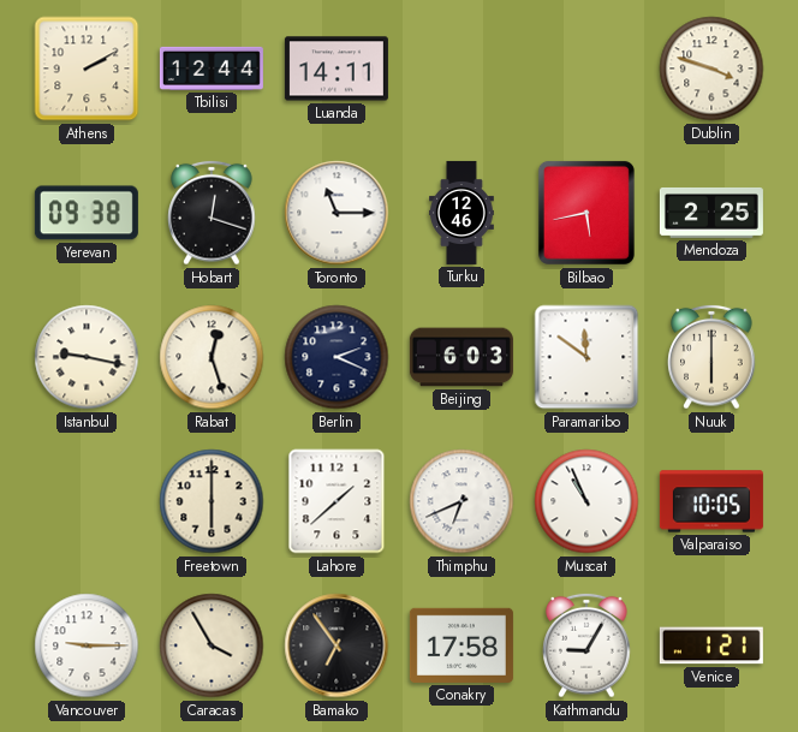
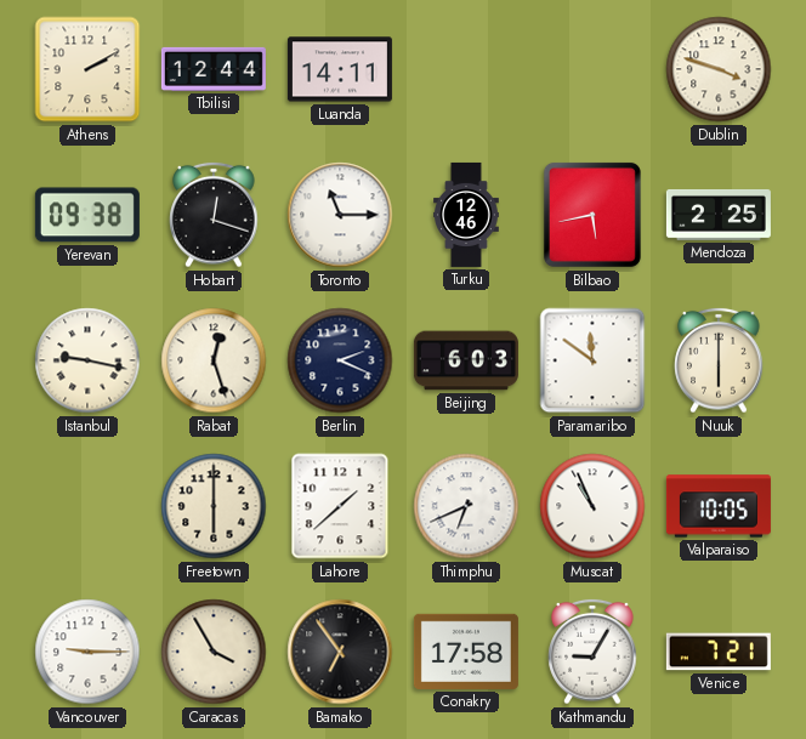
Venice: 1:21 -> 7:21
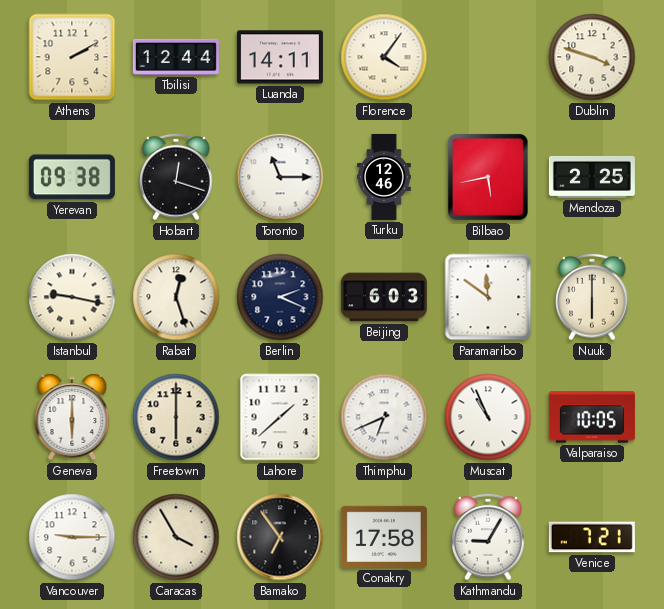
Florence: none -> 4:06
Geneva: none -> 6:00
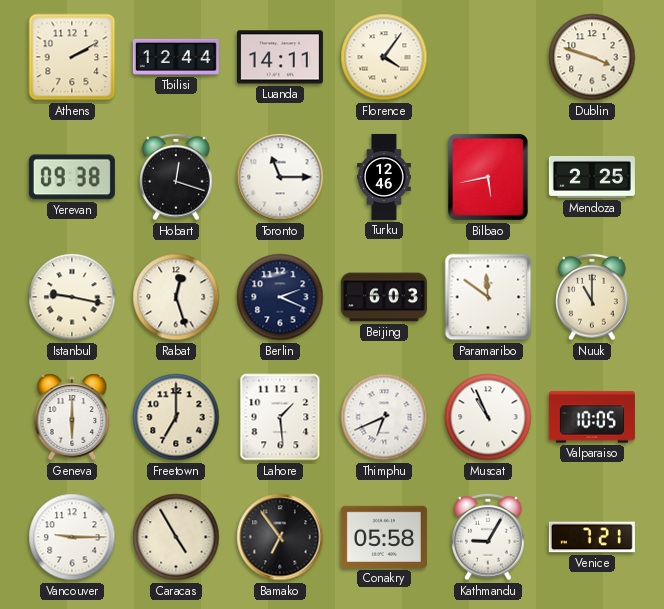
Nuuk: 6:00 -> 11:00
Freetown: 6:00 -> 7:00
Lahore: 1:38 -> 1:29
Caracas: 3:55 -> 4:55
Conakry: 17:58 -> 05:58
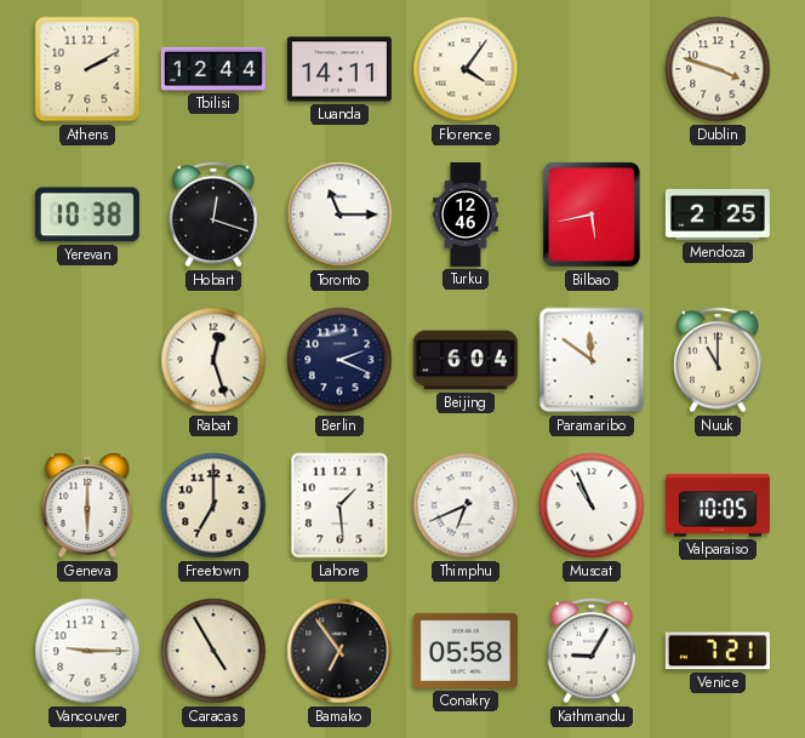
Yerevan: 09:38 -> 10:38
Istanbul: 9:17 -> none
Beijing: 6:03 -> 6:04
